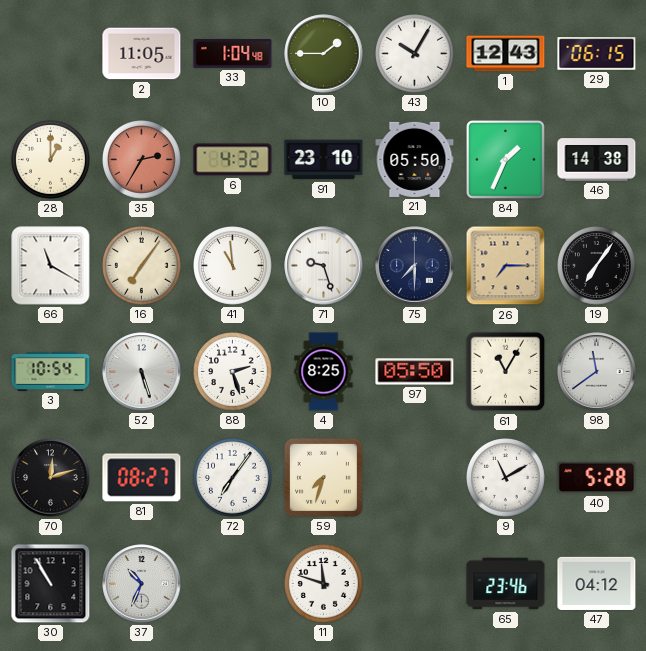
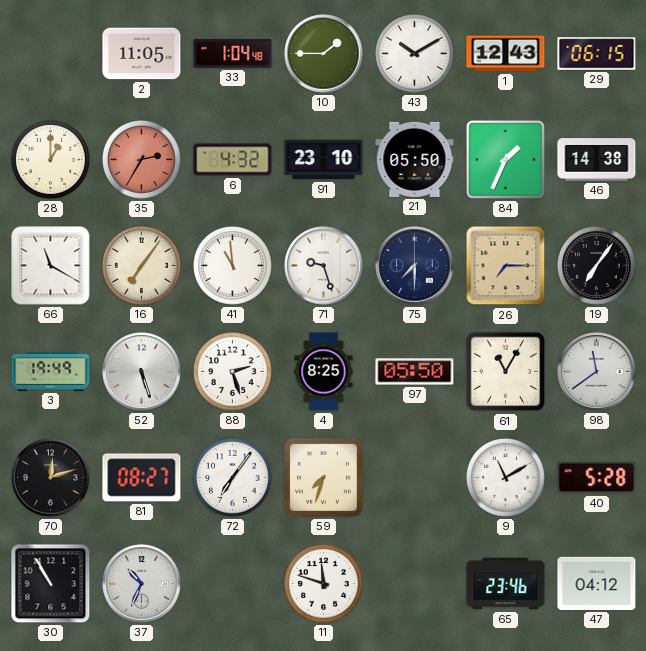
43: 10:05 -> 10:10
3: 10:54 -> 19:49
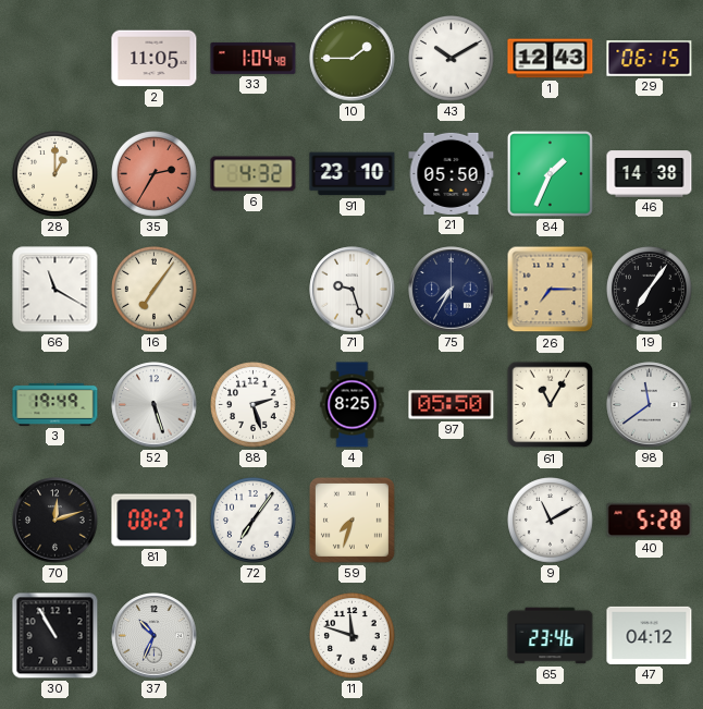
41: 10:59 -> none
75: 7:30 -> 7:35
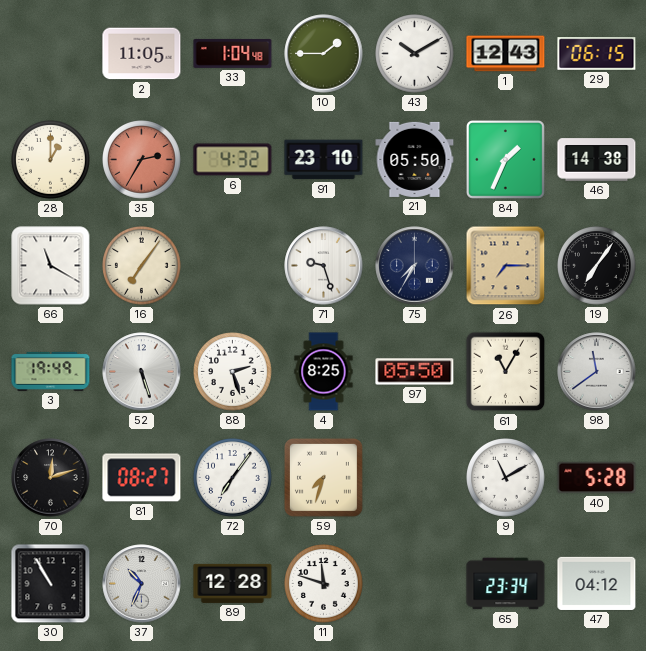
89: none -> 12:28
65: 23:46 -> 23:34
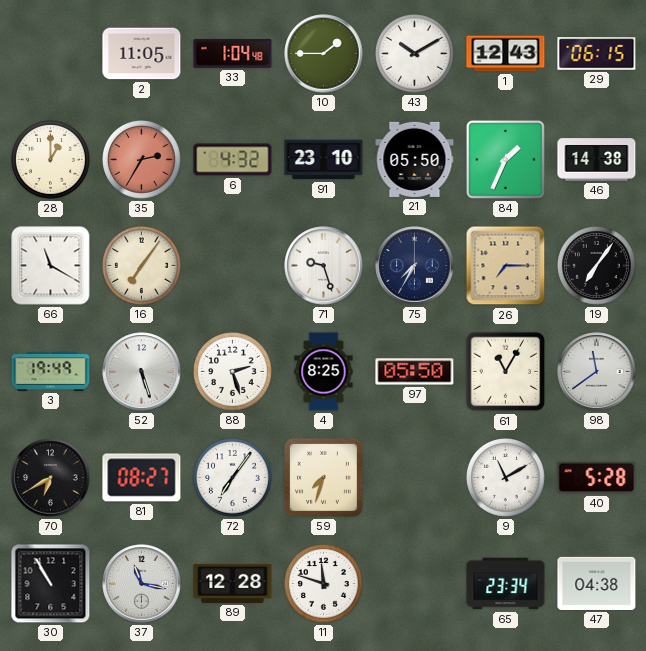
70: 12:12 -> 6:40
37: 10:34 -> 11:17
47: 04:12 -> 04:38
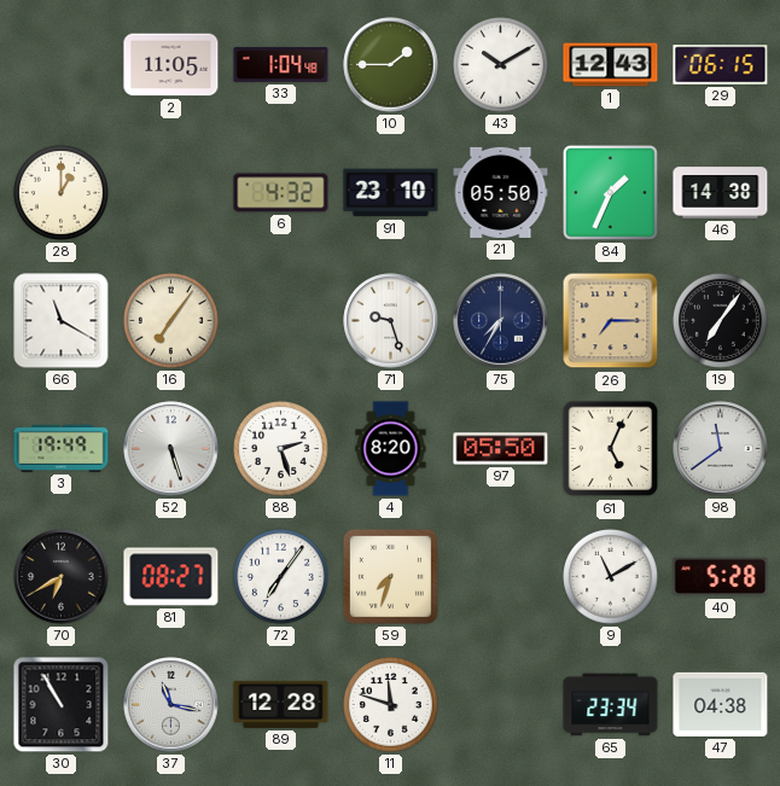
35: 2:35 -> none
4: 8:25 -> 8:20
61: 11:05 -> 5:04
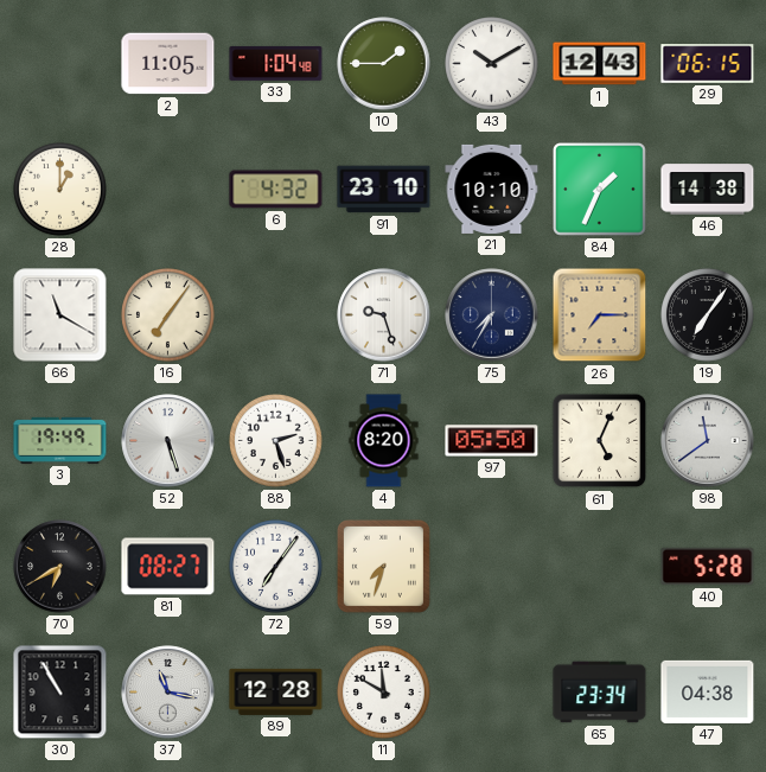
21: 05:50 -> 10:10
9: 11:10 -> none
11: 11:48 -> 11:50
